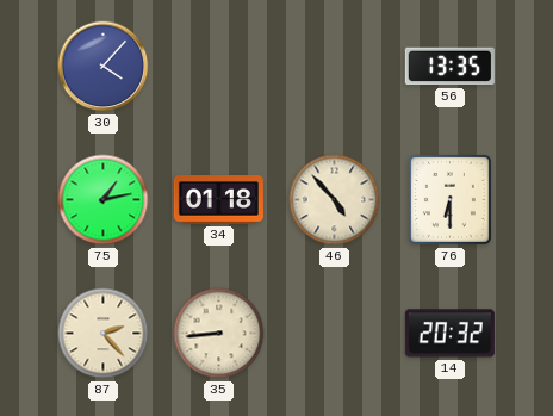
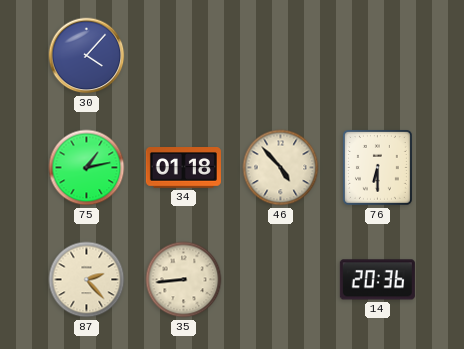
56: 13:35 -> none
14: 20:32 -> 20:36
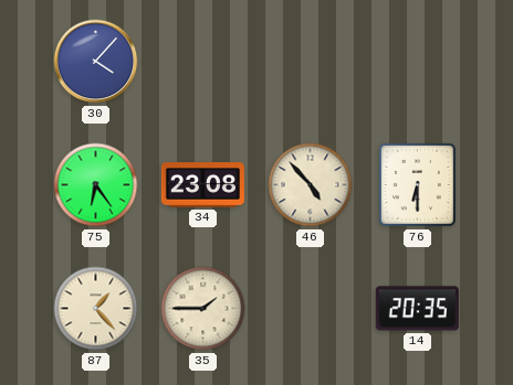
75: 1:13 -> 6:24
34: 01:18 -> 23:08
87: 2:23 -> 1:23
35: 8:44 -> 1:45
14: 20:36 -> 20:35
